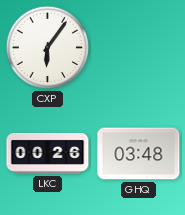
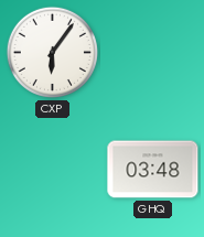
LKC: 00:26 -> none
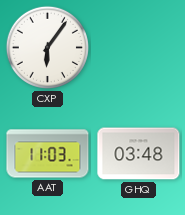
AAT: none -> 11:03
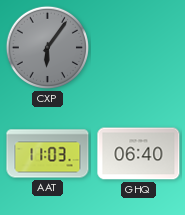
CXP dial: white -> grey
GHQ: 03:48 -> 06:40
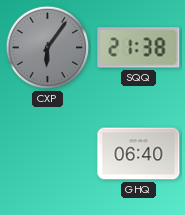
SQQ: none -> 21:38
AAT: 11:03 -> none
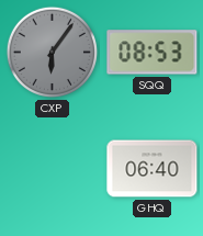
SQQ: 21:38 -> 08:53
